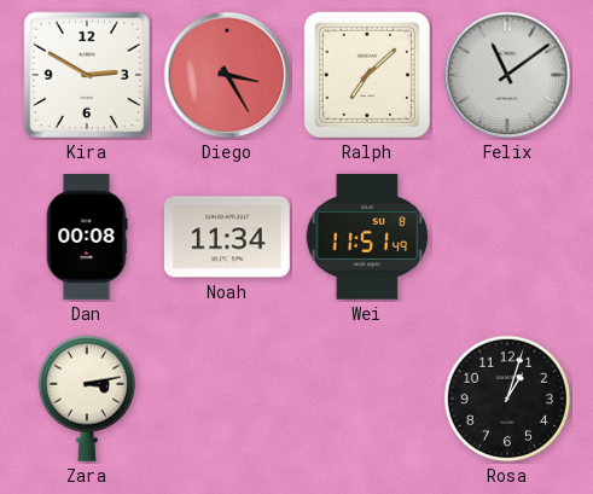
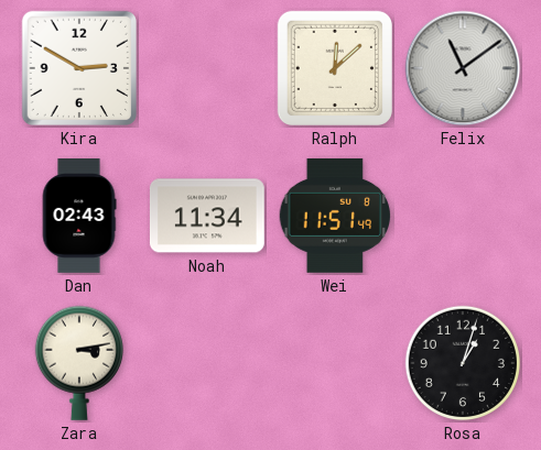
Diego: 3:25 -> none
Ralph: 7:08 -> 12:08
Dan: 00:08 -> 02:43
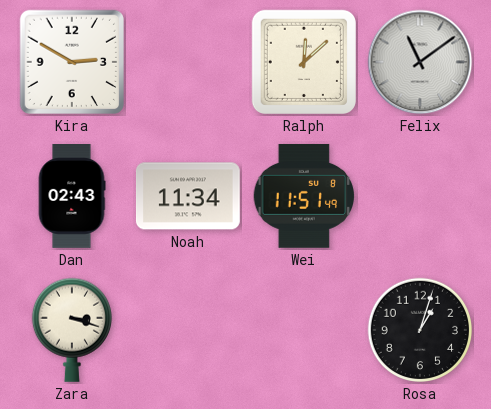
Zara: 3:13 -> 3:18
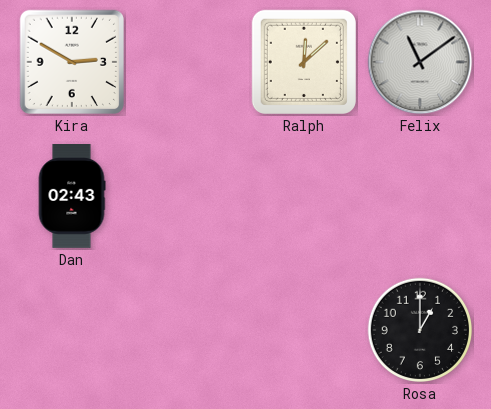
Noah: 11:34 -> none
Wei: 11:51 -> none
Zara: 3:18 -> none
Rosa: 1:03 -> 1:00
